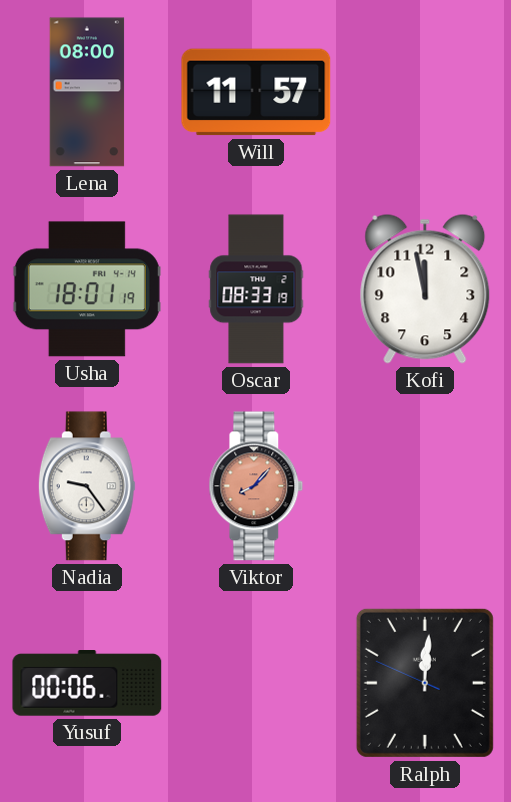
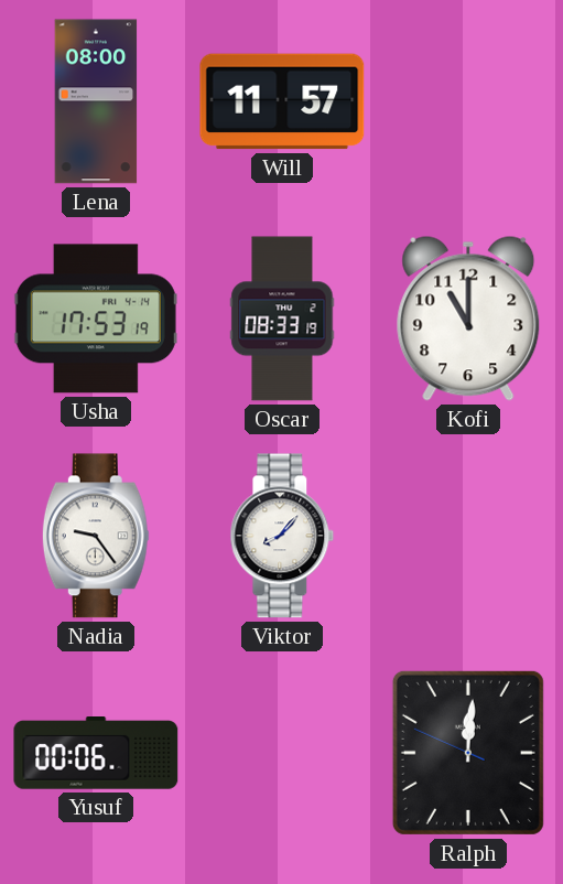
Usha: 18:01 -> 17:53
Kofi: 11:58 -> 11:00
Viktor dial: salmon -> white
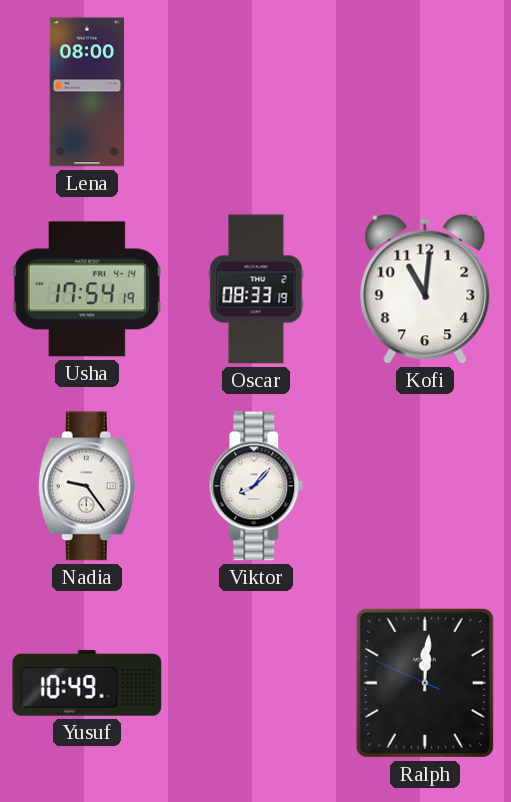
Will: 11:57 -> none
Usha: 17:53 -> 17:54
Kofi: 11:00 -> 11:01
Yusuf: 00:06 -> 10:49
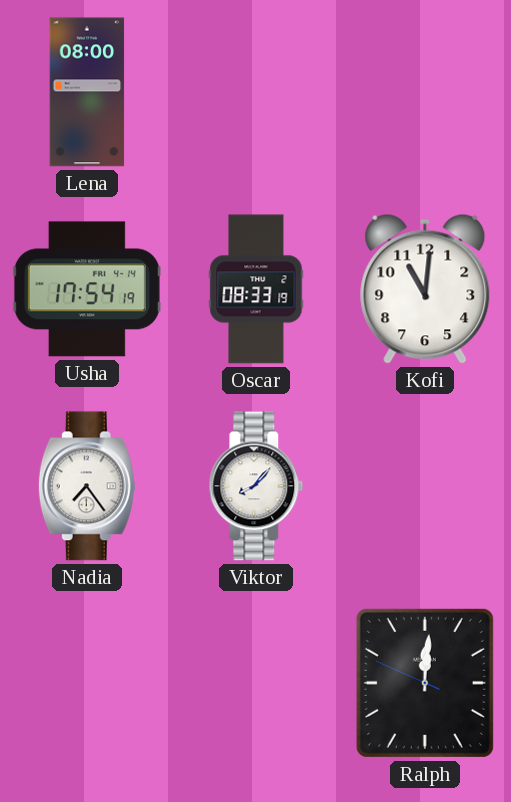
Nadia: 9:24 -> 7:24
Yusuf: 10:49 -> none
